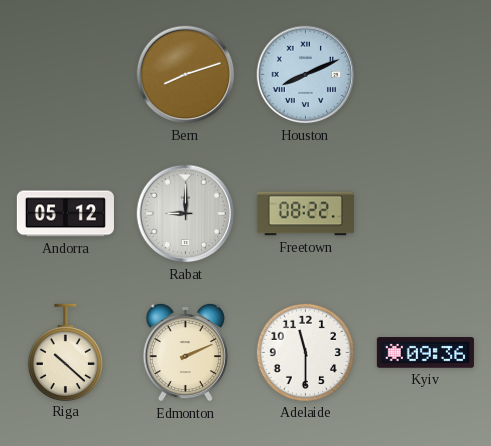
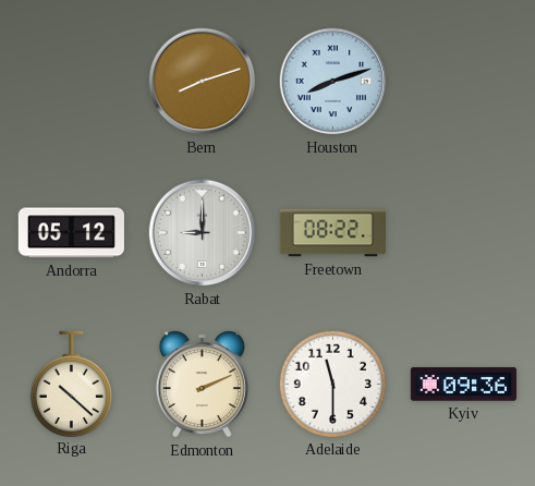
Houston: 8:11 -> 8:12
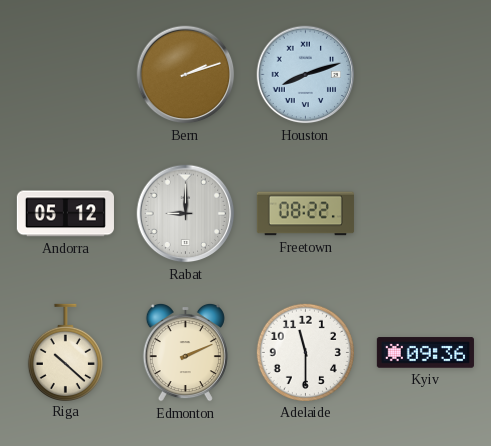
Bern: 8:12 -> 2:12
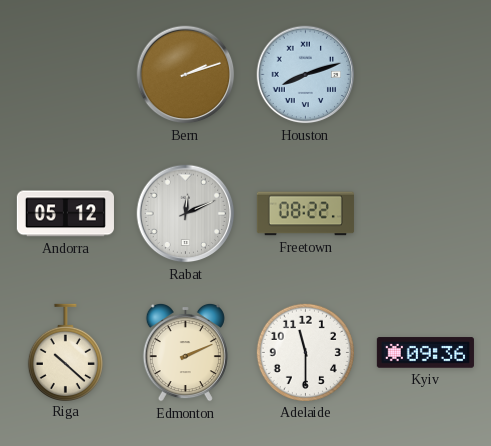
Rabat: 9:00 -> 12:11
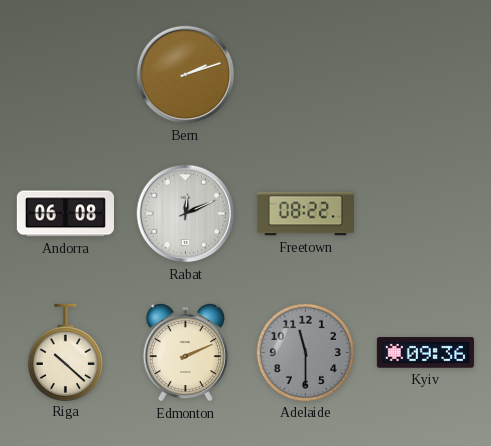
Houston: 8:12 -> none
Andorra: 05:12 -> 06:08
Adelaide dial: white -> grey
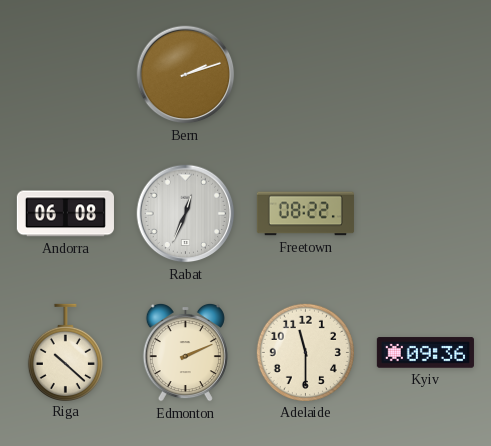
Rabat: 12:11 -> 12:34
Adelaide dial: grey -> cream
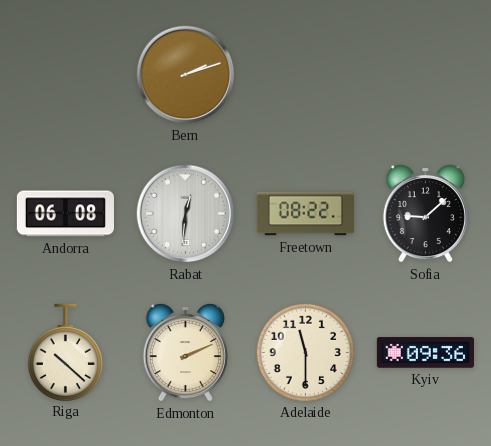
Rabat: 12:34 -> 12:31
Sofia: none -> 9:08
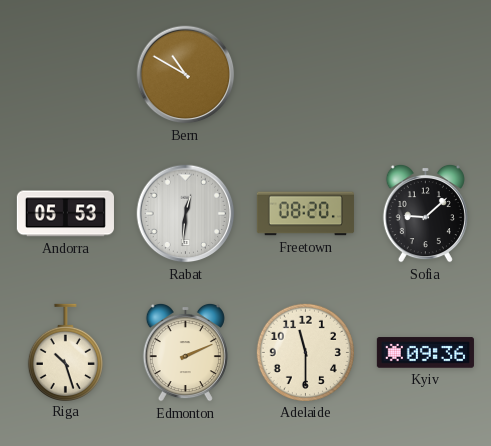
Bern: 2:12 -> 10:50
Andorra: 06:08 -> 05:53
Freetown: 08:22 -> 08:20
Riga: 10:22 -> 10:27
